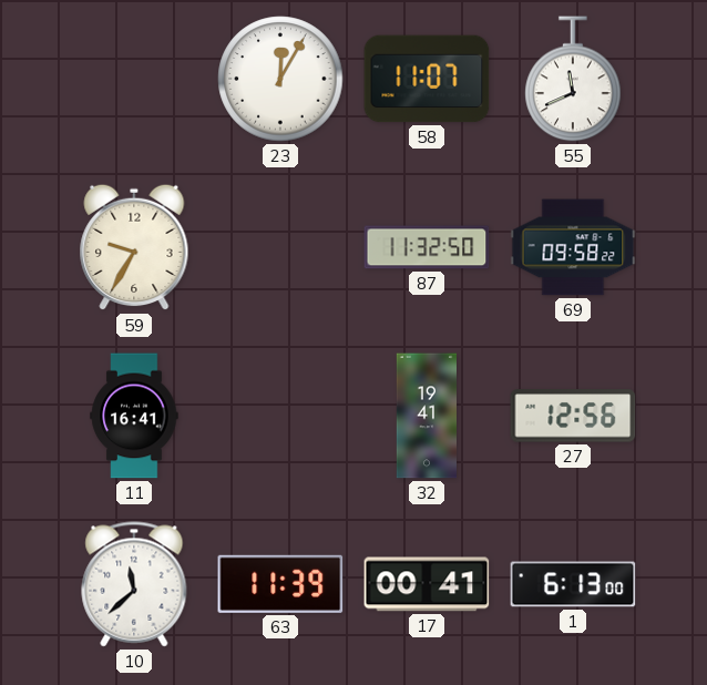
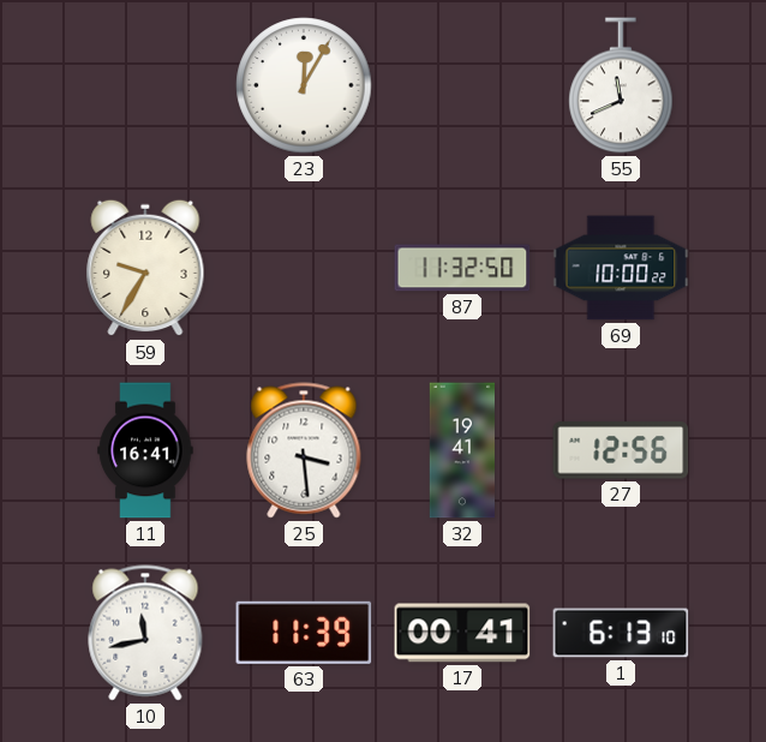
58: 11:07 -> none
69: 09:58 -> 10:00
25: none -> 3:29
10: 11:38 -> 11:43
1: 6:13:00 -> 6:13:10
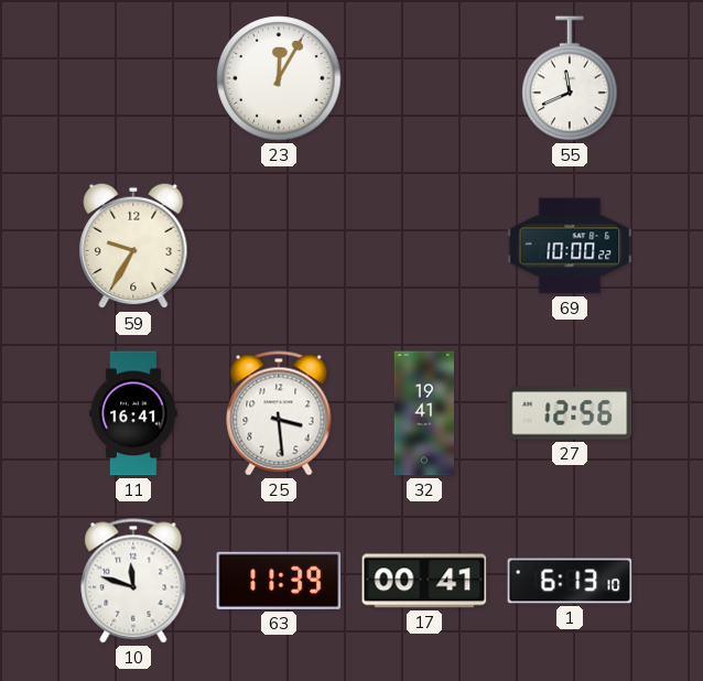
87: 11:32 -> none
10: 11:43 -> 11:48
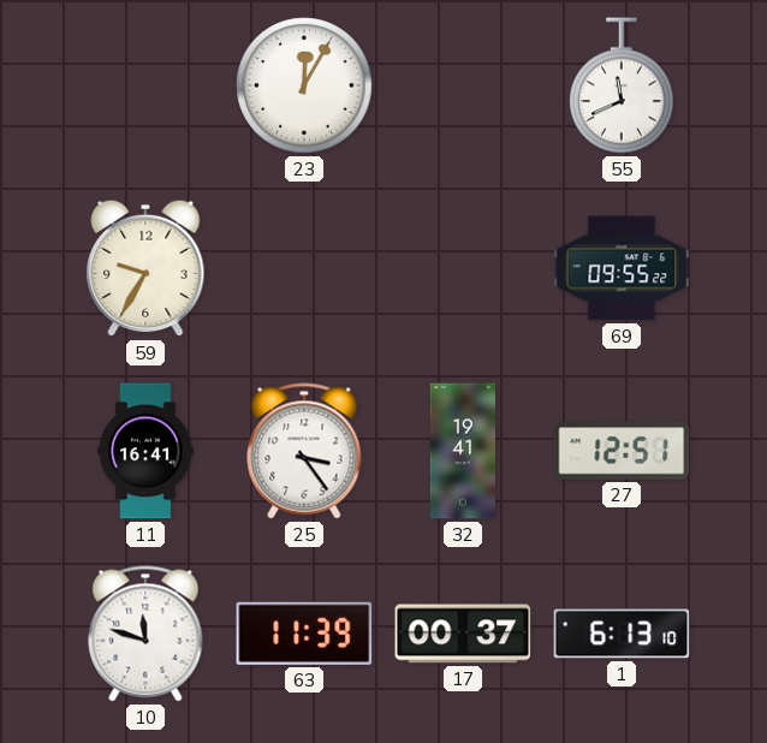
69: 10:00 -> 09:55
25: 3:29 -> 3:24
27: 12:56 -> 12:51
17: 00:41 -> 00:37
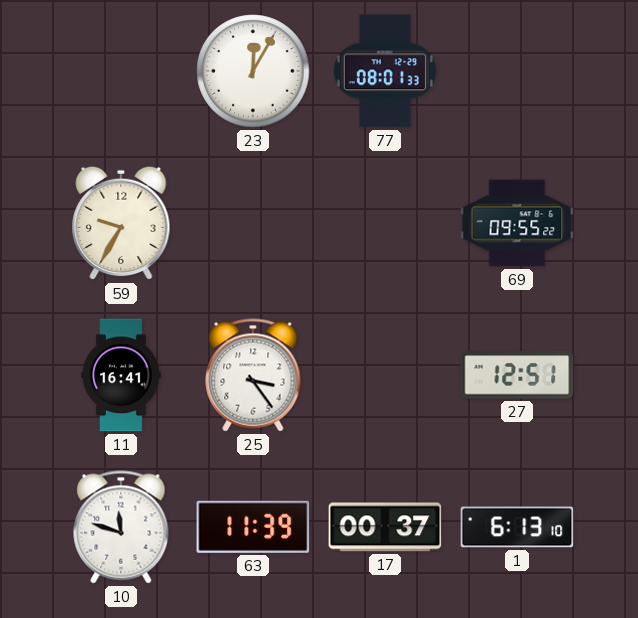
77: none -> 08:01
55: 11:41 -> none
32: 19:41 -> none
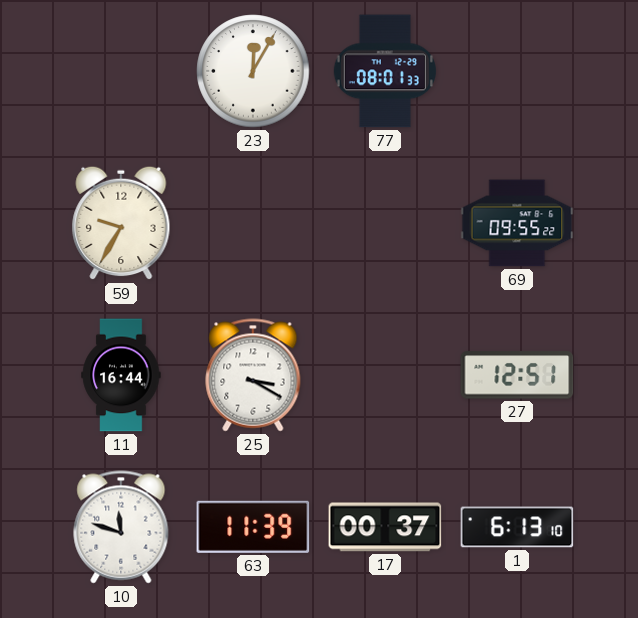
11: 16:41 -> 16:44
25: 3:24 -> 3:20
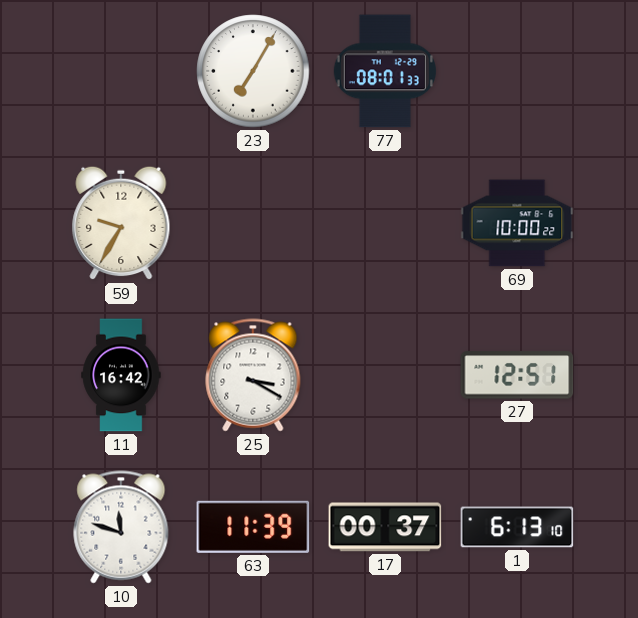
23: 12:05 -> 7:05
69: 09:55 -> 10:00
11: 16:44 -> 16:42
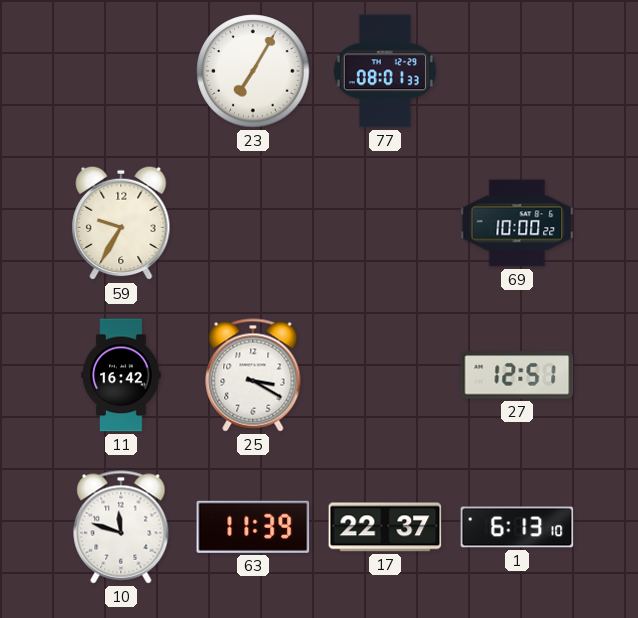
17: 00:37 -> 22:37
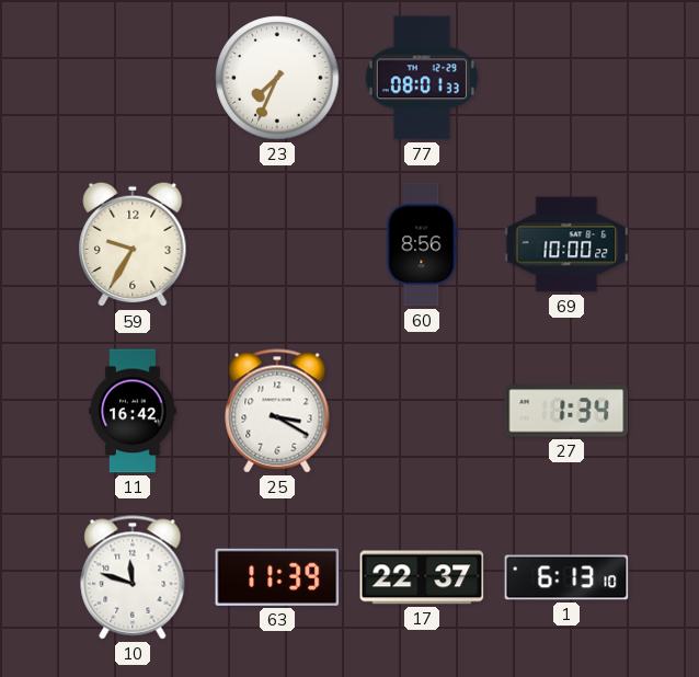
23: 7:05 -> 7:34
60: none -> 8:56
27: 12:51 -> 1:34
